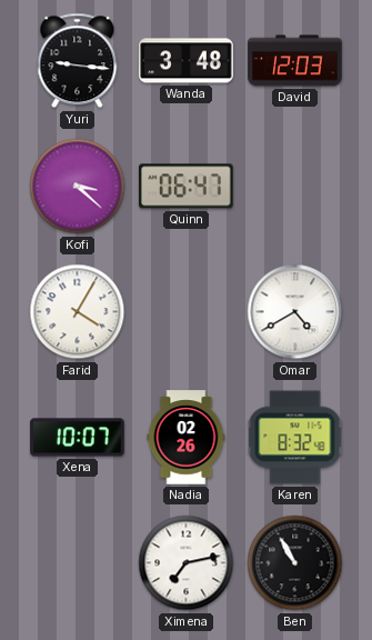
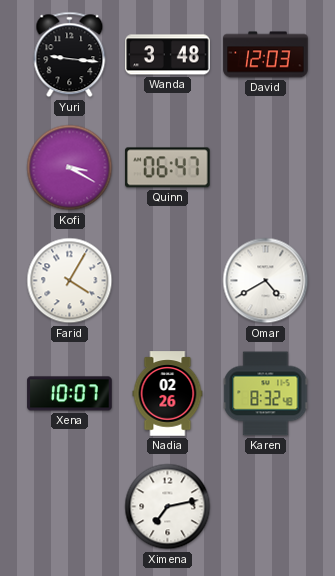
Kofi: 3:22 -> 3:20
Ben: 10:55 -> none
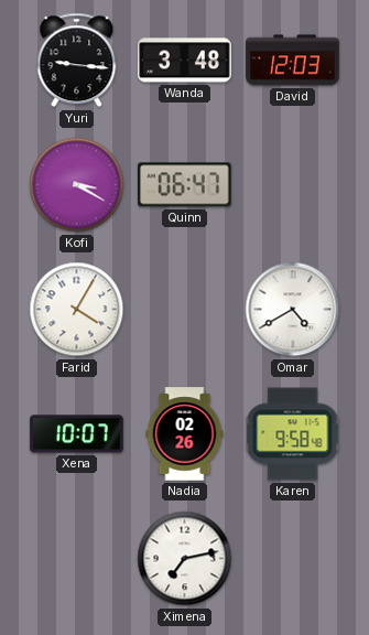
Karen: 8:32 -> 9:58
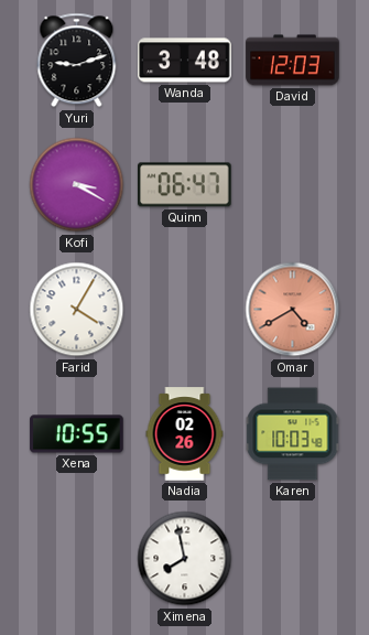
Yuri: 9:16 -> 9:12
Omar dial: white -> salmon
Xena: 10:07 -> 10:55
Karen: 9:58 -> 10:03
Ximena: 7:13 -> 7:58
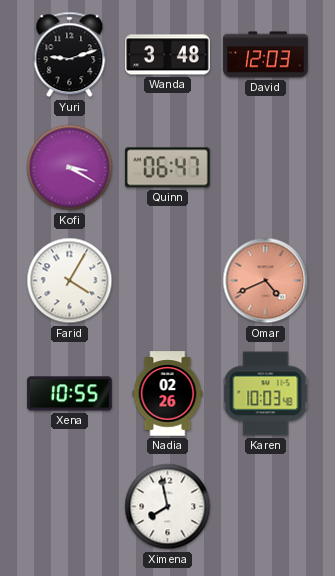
Omar: 4:40 -> 4:41
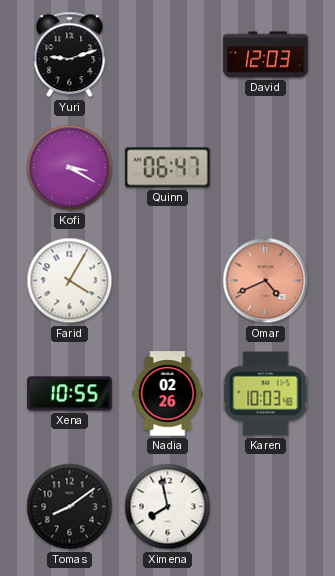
Wanda: 3:48 -> none
Tomas: none -> 8:09
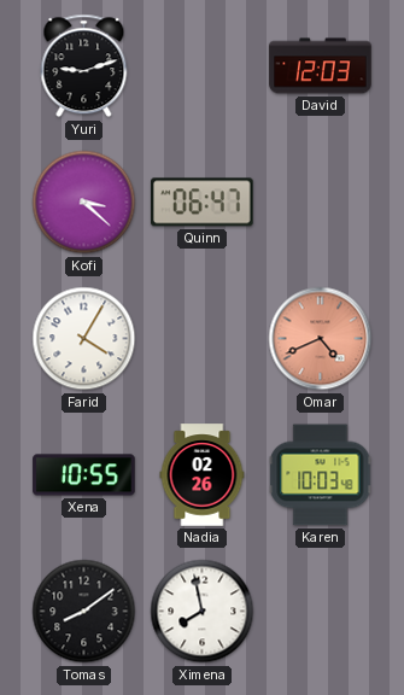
Kofi: 3:20 -> 3:22
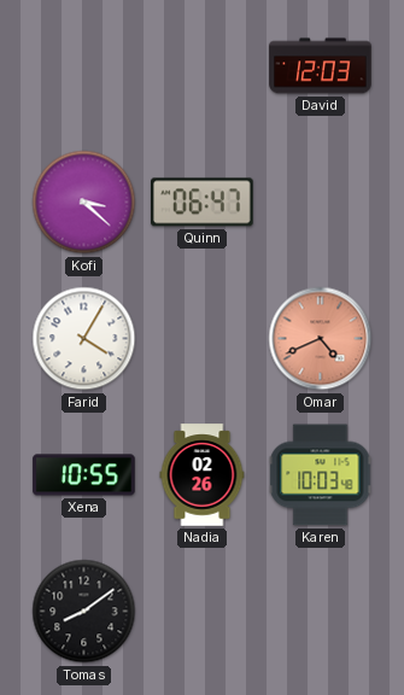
Yuri: 9:12 -> none
Ximena: 7:58 -> none
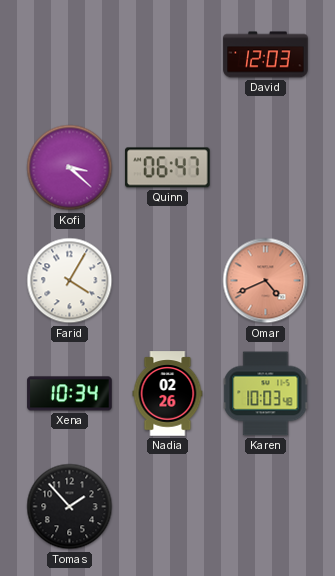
Xena: 10:55 -> 10:34
Tomas: 8:09 -> 1:53
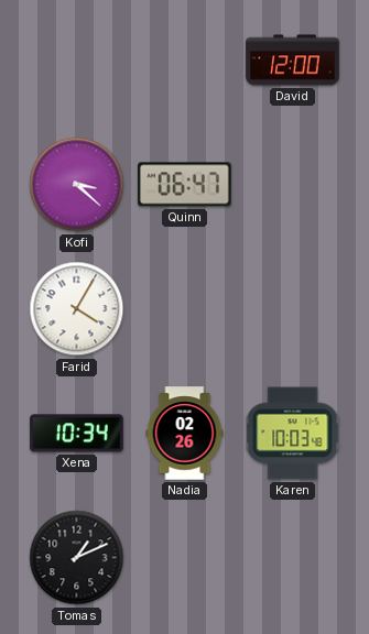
David: 12:03 -> 12:00
Omar: 4:41 -> none
Tomas: 1:53 -> 1:11
